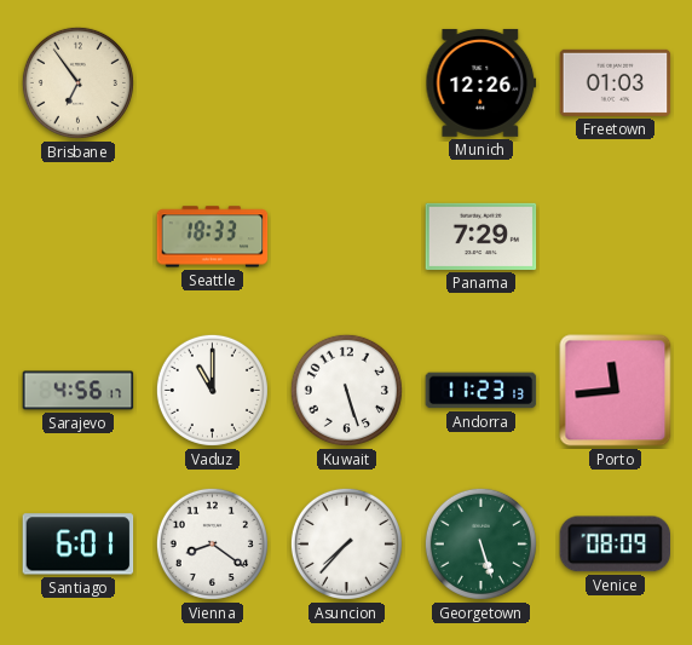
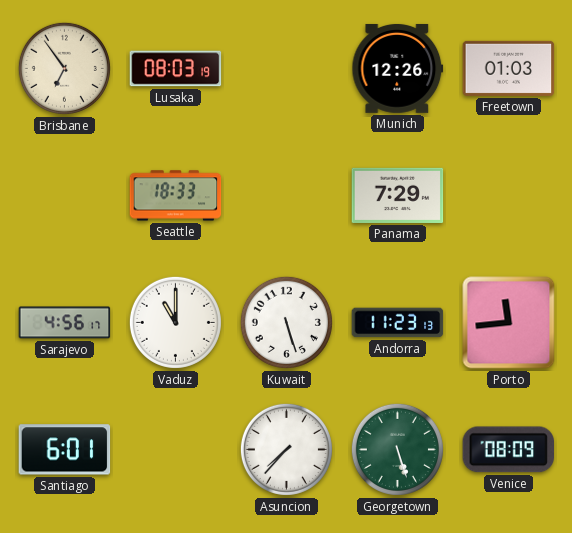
Lusaka: none -> 08:03
Vienna: 8:21 -> none
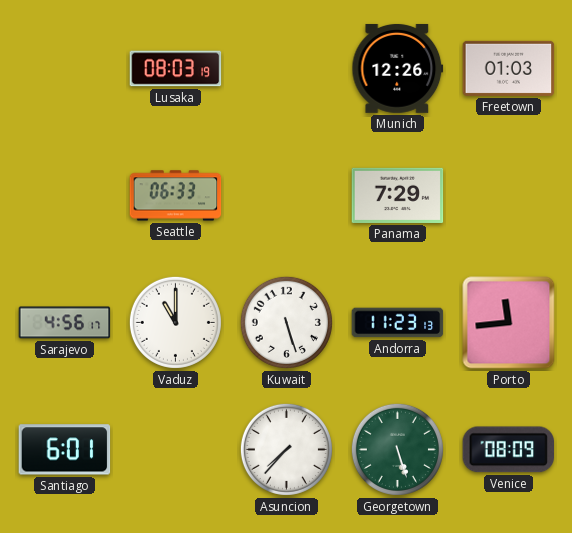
Brisbane: 6:54 -> none
Seattle: 18:33 -> 06:33
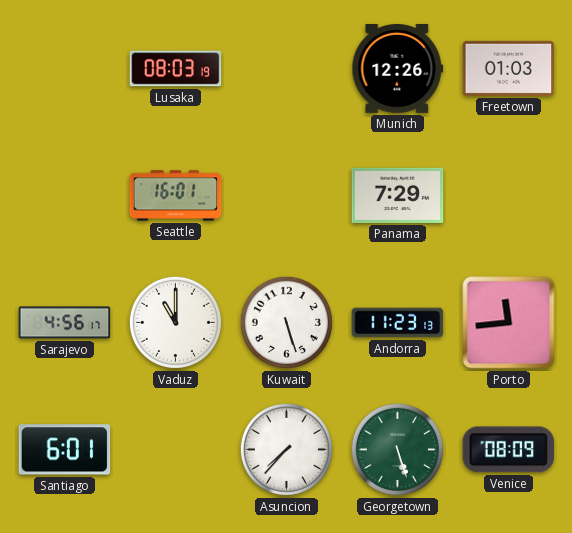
Seattle: 06:33 -> 16:01
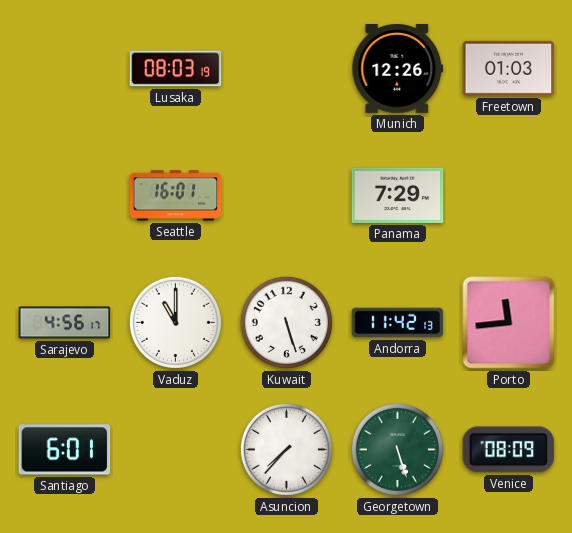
Andorra: 11:23 -> 11:42
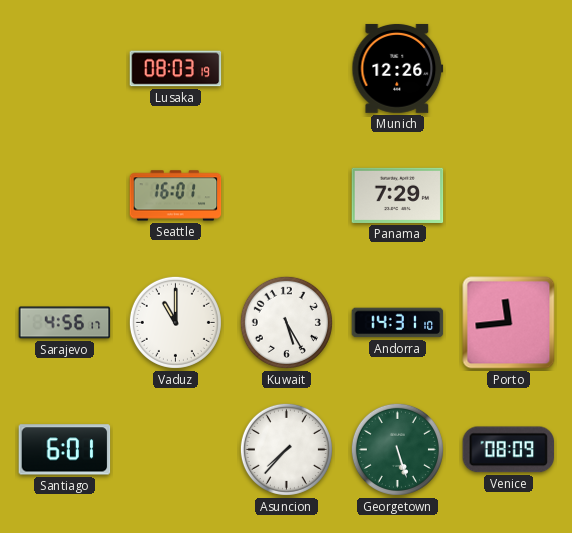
Freetown: 01:03 -> none
Kuwait: 5:27 -> 5:25
Andorra: 11:42 -> 14:31
